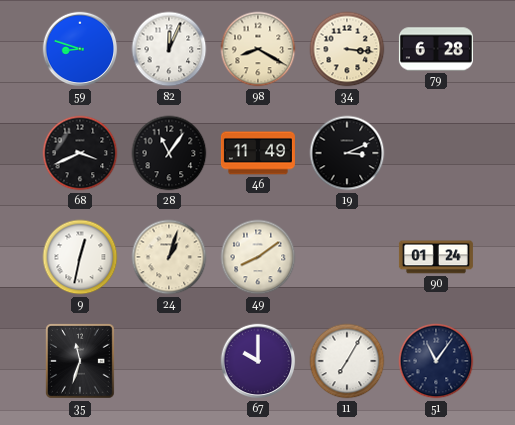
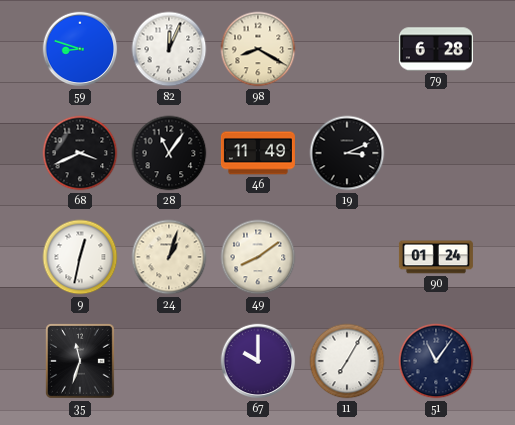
34: 3:16 -> none
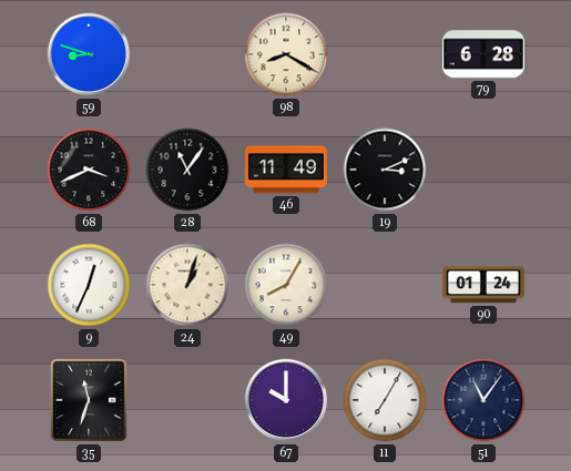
82: 12:04 -> none
9: 12:32 -> 12:34
49: 8:09 -> 8:05
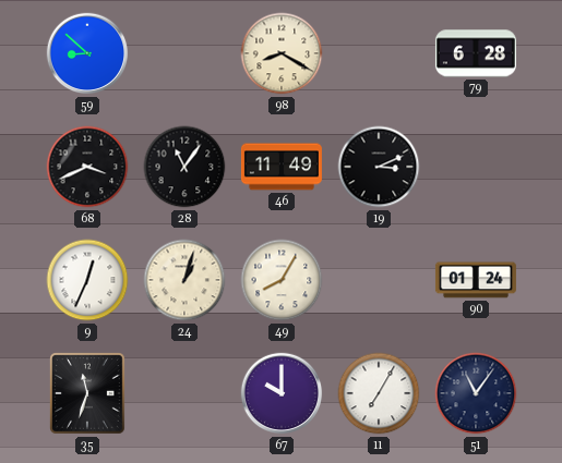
59: 8:48 -> 8:52
